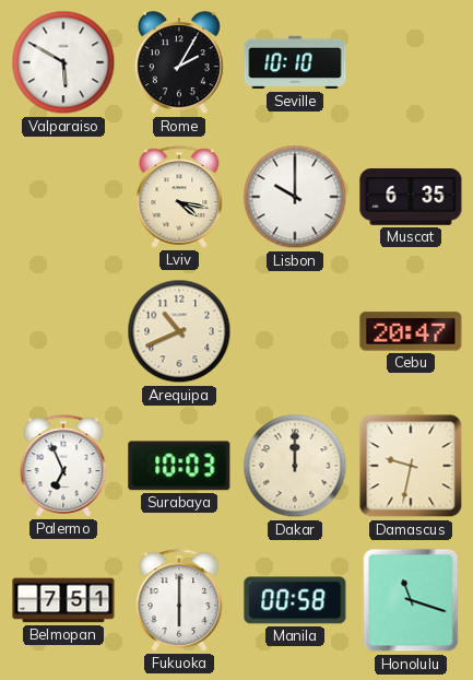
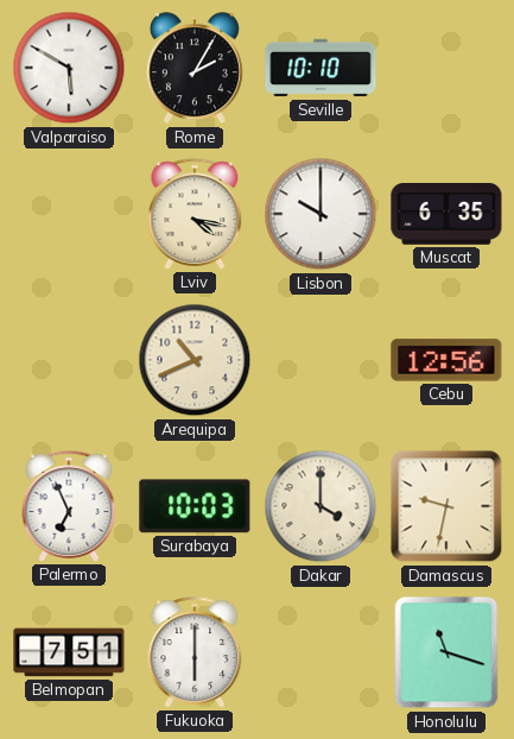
Cebu: 20:47 -> 12:56
Dakar: 12:00 -> 4:00
Manila: 00:58 -> none
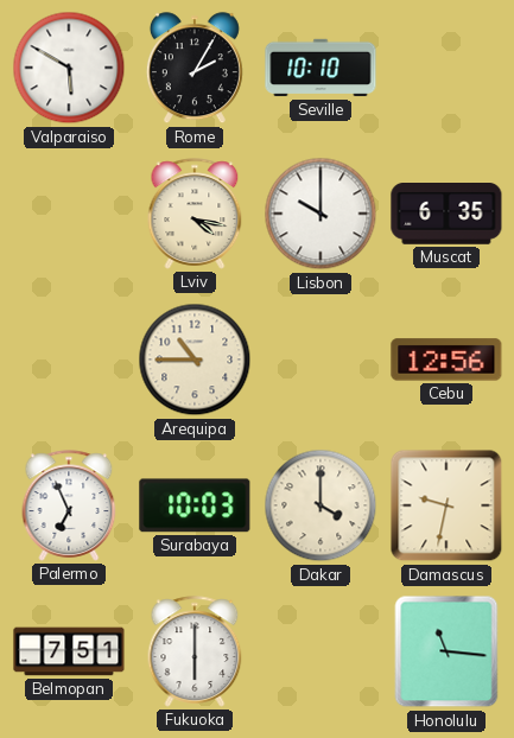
Arequipa: 10:41 -> 10:45
Honolulu: 11:18 -> 11:16
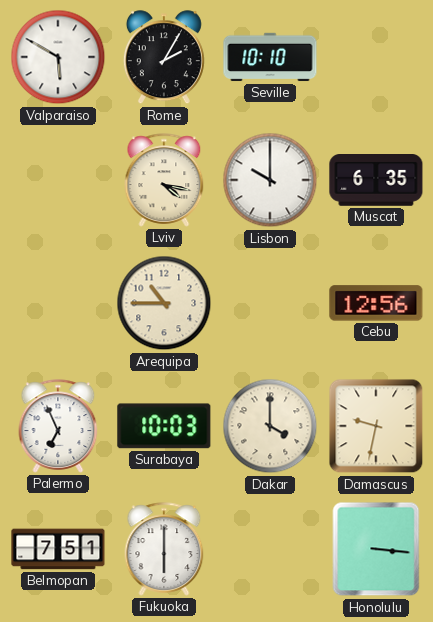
Honolulu: 11:16 -> 3:16
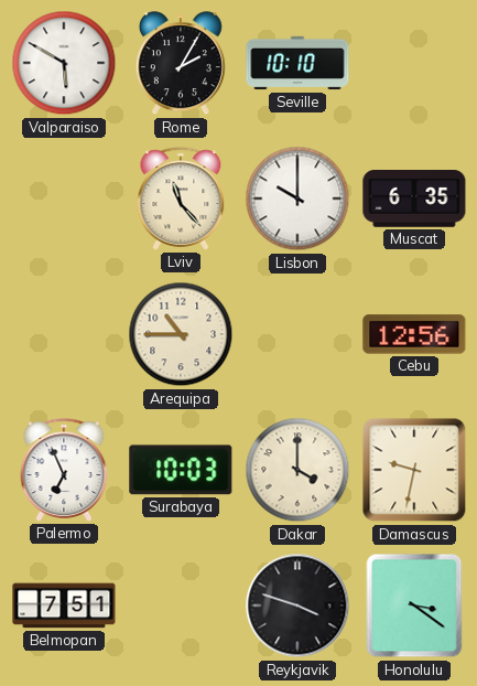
Lviv: 4:17 -> 11:23
Fukuoka: 6:00 -> none
Reykjavik: none -> 3:48
Honolulu: 3:16 -> 3:21
